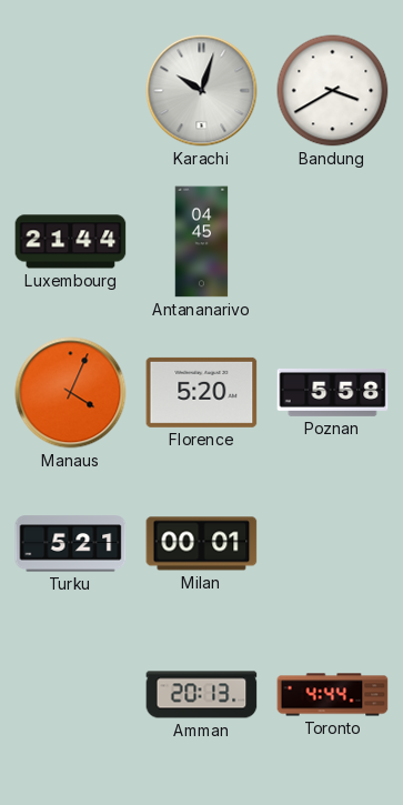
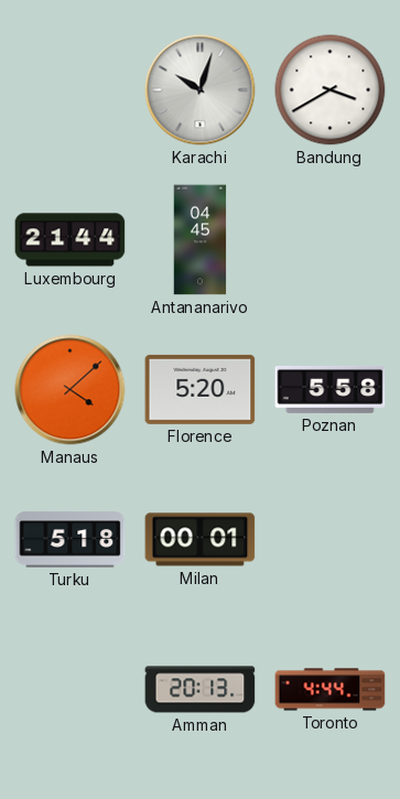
Manaus: 4:04 -> 4:08
Turku: 5:21 -> 5:18
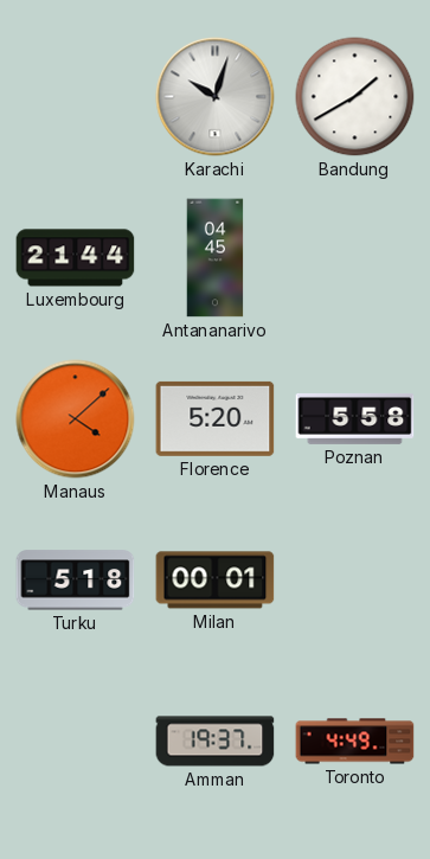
Bandung: 3:40 -> 1:40
Amman: 20:13 -> 19:37
Toronto: 4:44 -> 4:49
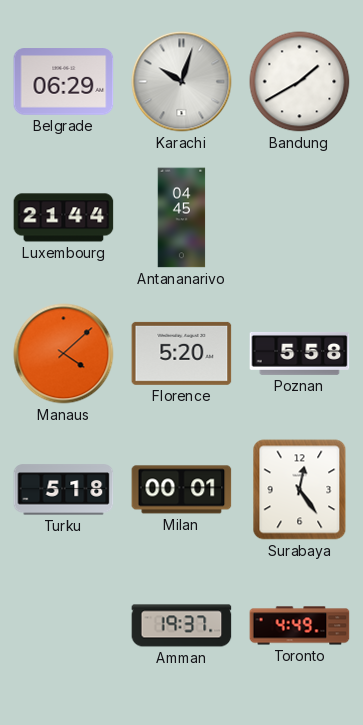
Belgrade: none -> 06:29
Surabaya: none -> 12:24
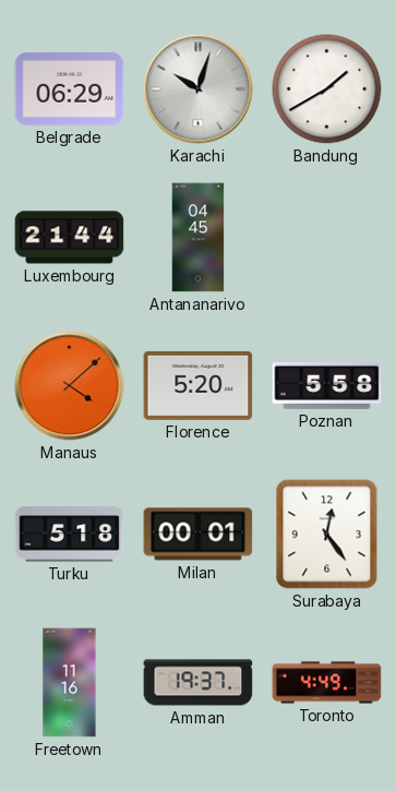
Freetown: none -> 11:16
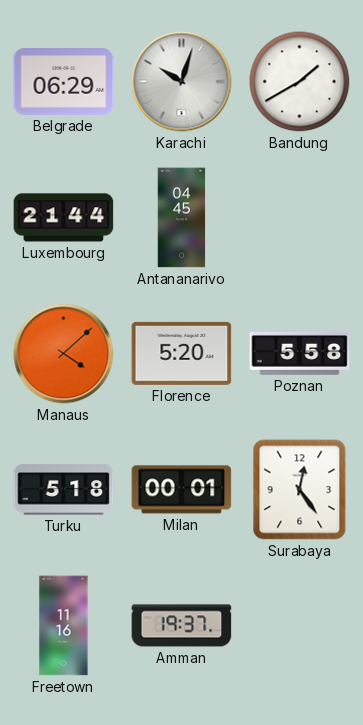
Toronto: 4:49 -> none
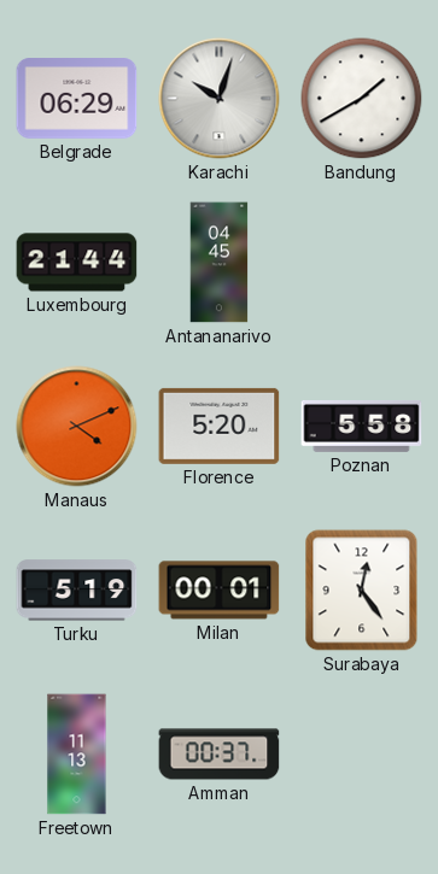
Manaus: 4:08 -> 4:11
Turku: 5:18 -> 5:19
Freetown: 11:16 -> 11:13
Amman: 19:37 -> 00:37
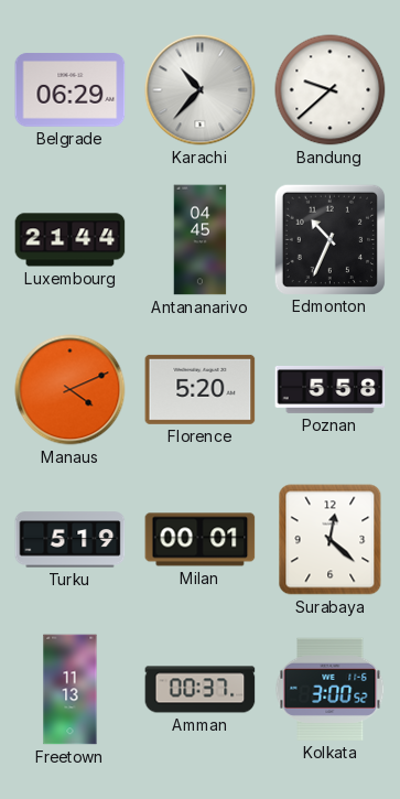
Karachi: 10:03 -> 10:37
Bandung: 1:40 -> 9:38
Edmonton: none -> 10:34
Surabaya: 12:24 -> 12:22
Kolkata: none -> 3:00
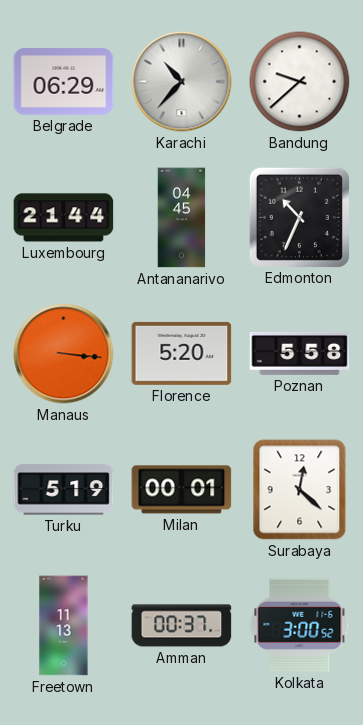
Manaus: 4:11 -> 3:16
